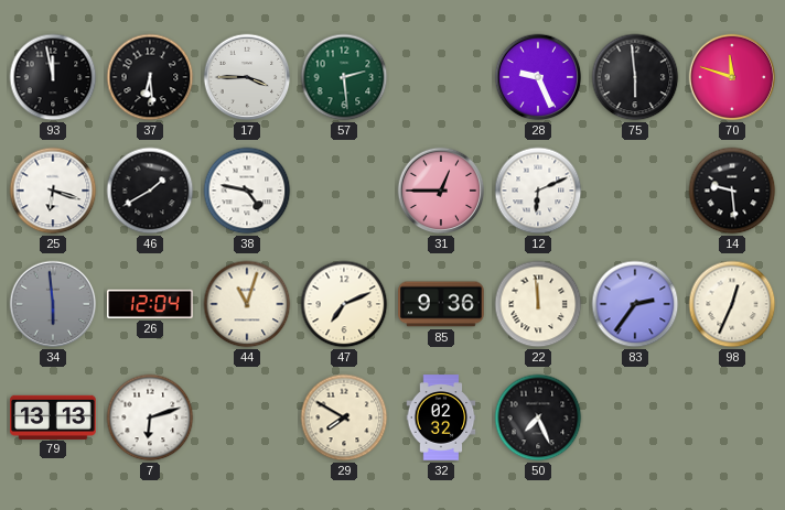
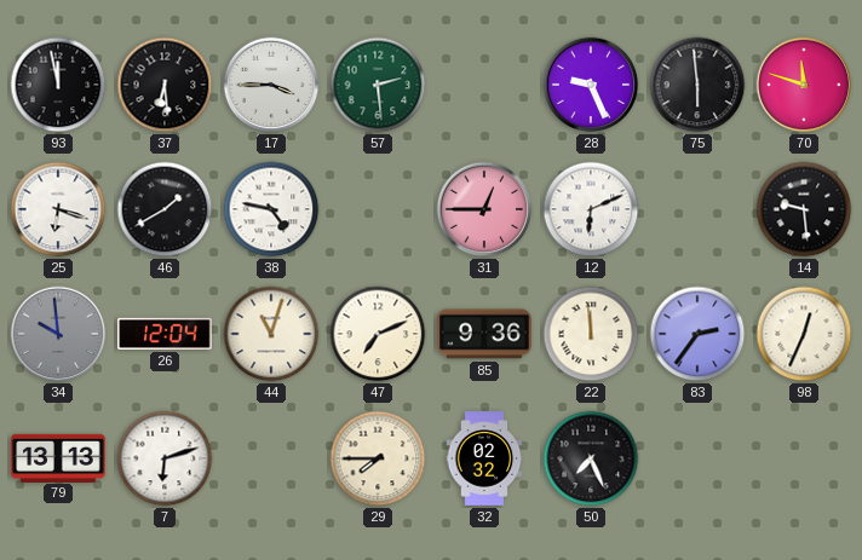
34: 5:59 -> 9:59
29: 7:50 -> 7:45
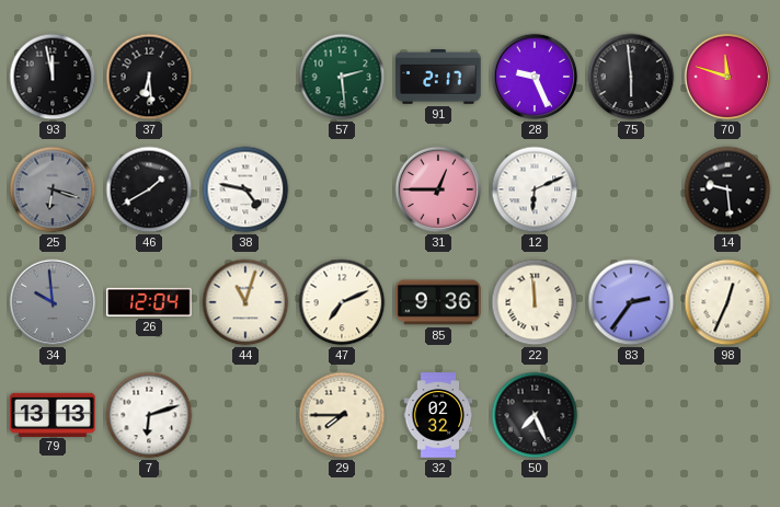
17: 3:45 -> none
91: none -> 2:17
25 dial: white -> grey
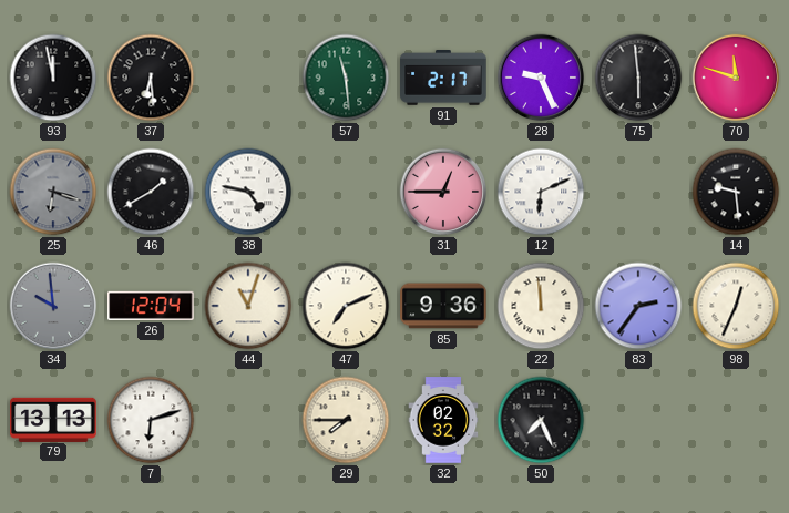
57: 2:29 -> 11:29
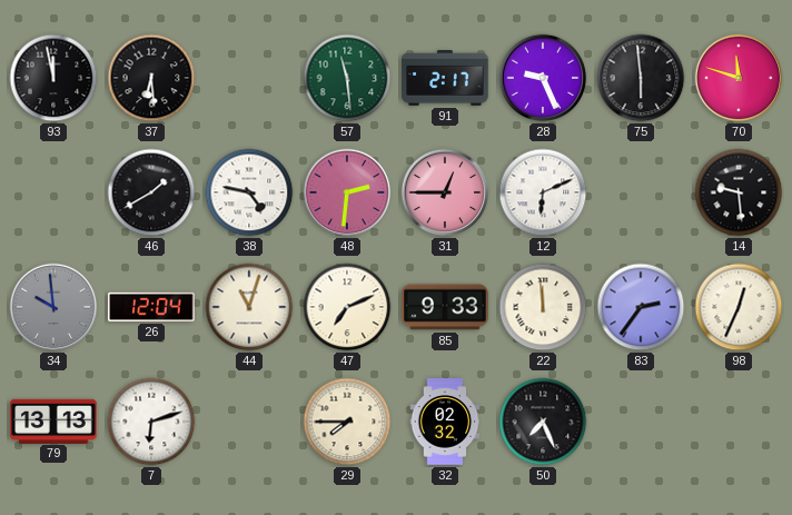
25: 6:18 -> none
48: none -> 2:31
85: 9:36 -> 9:33
